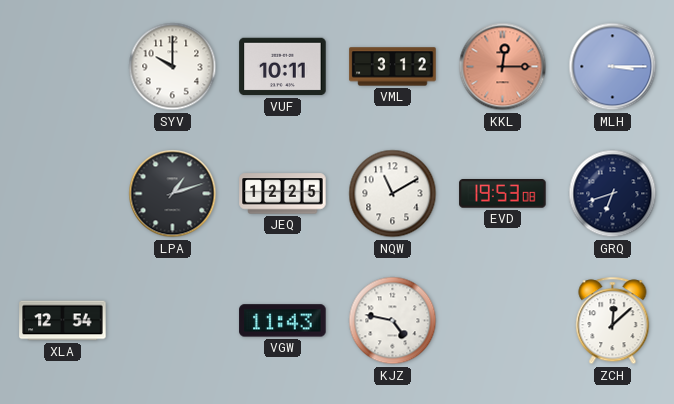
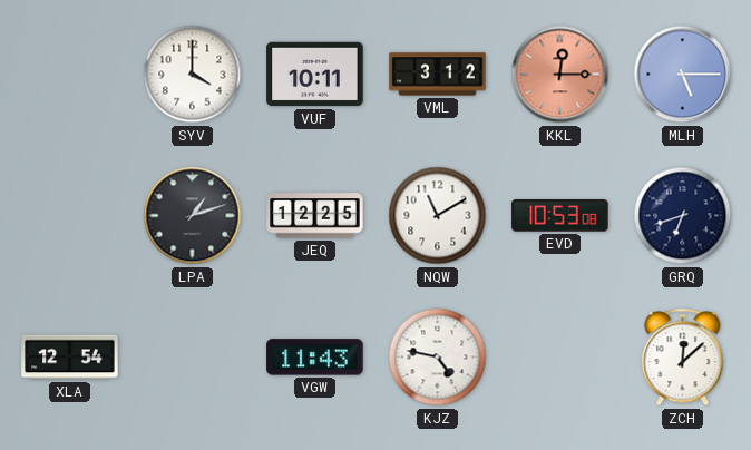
SYV: 10:00 -> 4:00
MLH: 3:15 -> 5:15
EVD: 19:53 -> 10:53
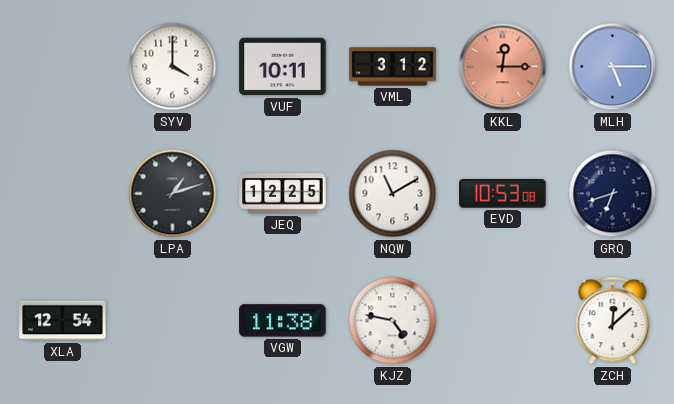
VGW: 11:43 -> 11:38
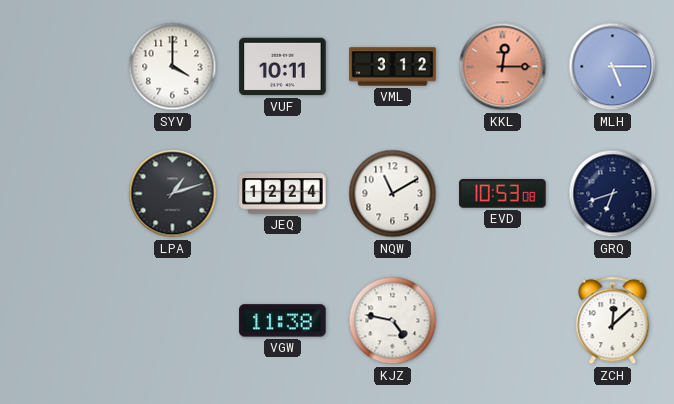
JEQ: 12:25 -> 12:24
XLA: 12:54 -> none
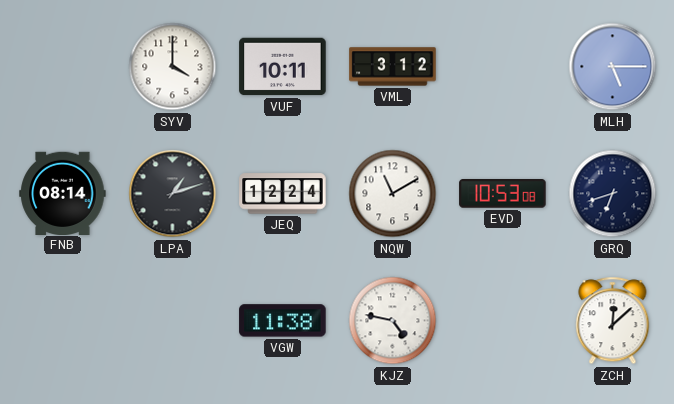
KKL: 12:15 -> none
FNB: none -> 08:14
